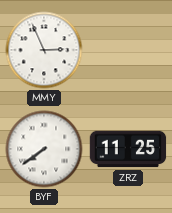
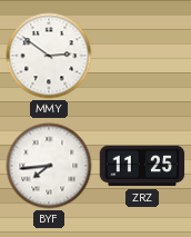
MMY: 2:56 -> 2:51
BYF: 7:39 -> 7:44
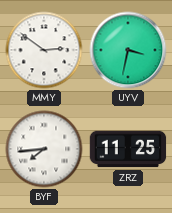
UYV: none -> 3:32
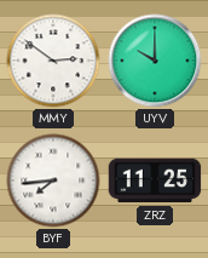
UYV: 3:32 -> 10:00
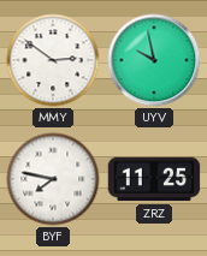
UYV: 10:00 -> 9:58
BYF: 7:44 -> 7:47
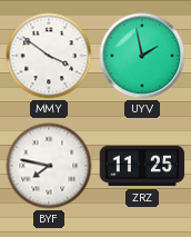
MMY: 2:51 -> 3:51
UYV: 9:58 -> 1:58
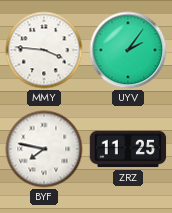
MMY: 3:51 -> 3:46
UYV: 1:58 -> 2:06
